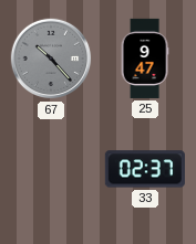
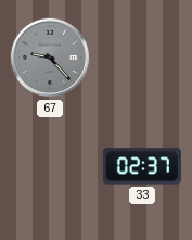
67: 10:23 -> 9:23
25: 9:47 -> none
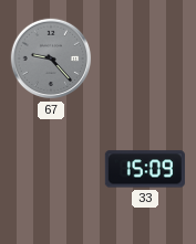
33: 02:37 -> 15:09
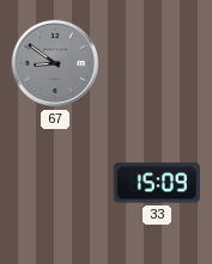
67: 9:23 -> 8:51
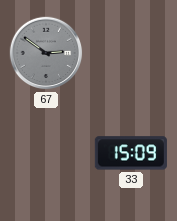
67: 8:51 -> 2:51
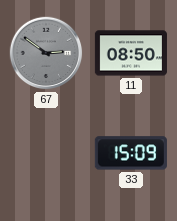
11: none -> 08:50
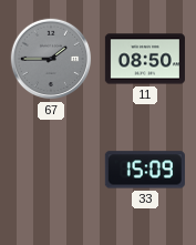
67: 2:51 -> 1:45
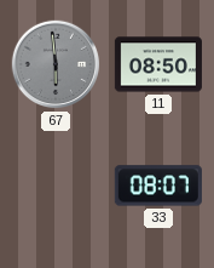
67: 1:45 -> 5:59
33: 15:09 -> 08:07
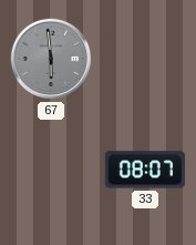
11: 08:50 -> none
